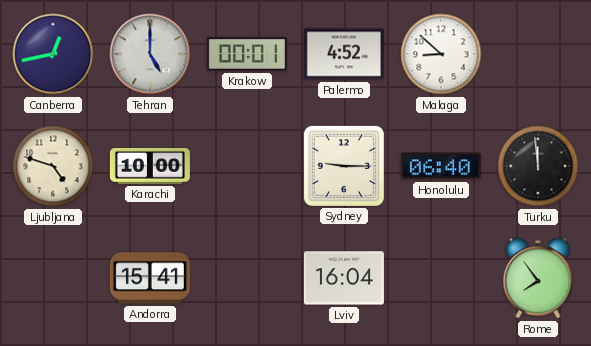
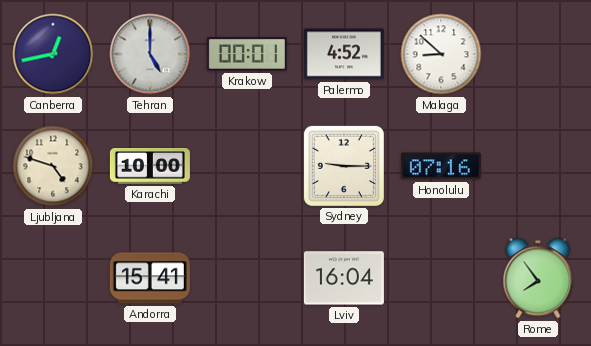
Honolulu: 06:40 -> 07:16
Turku: 11:59 -> none
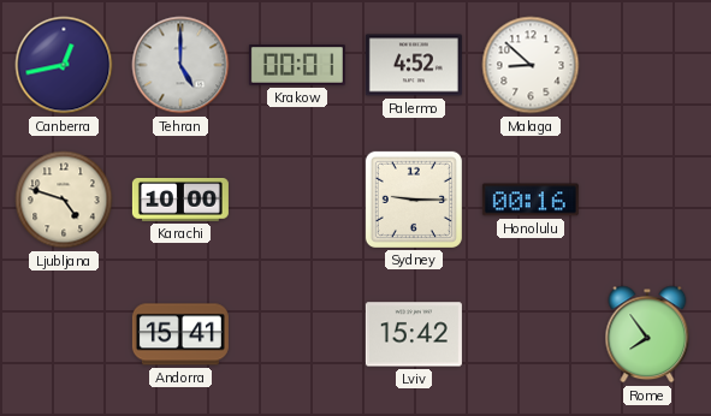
Honolulu: 07:16 -> 00:16
Lviv: 16:04 -> 15:42
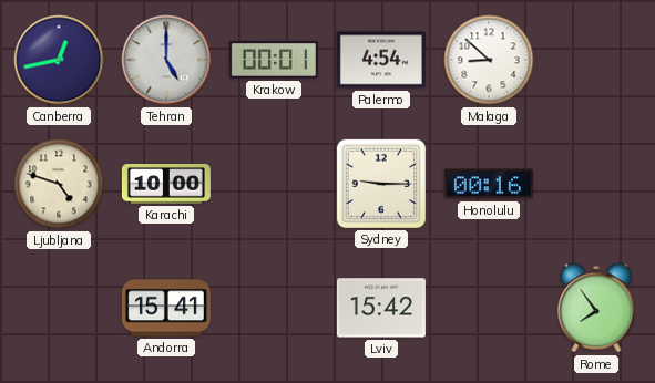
Palermo: 4:52 -> 4:54
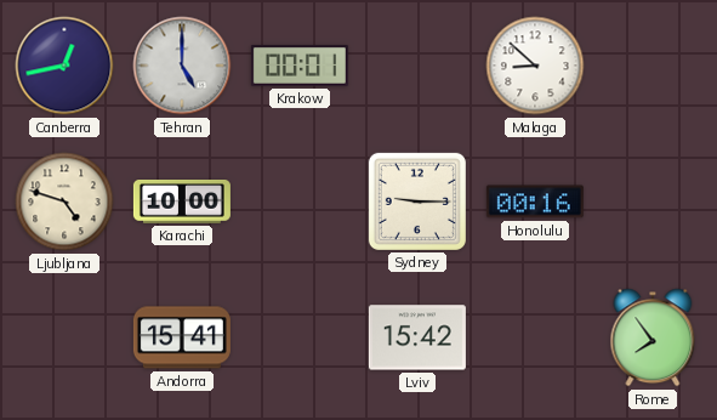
Palermo: 4:54 -> none
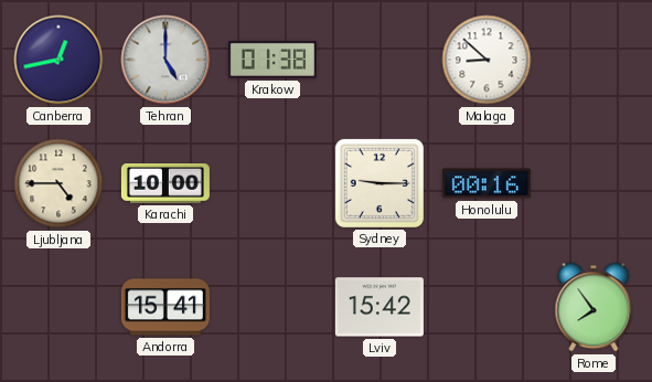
Krakow: 00:01 -> 01:38
Ljubljana: 4:48 -> 4:45
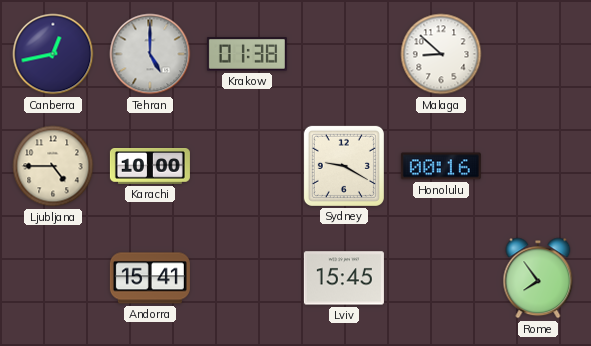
Sydney: 9:15 -> 9:20
Lviv: 15:42 -> 15:45
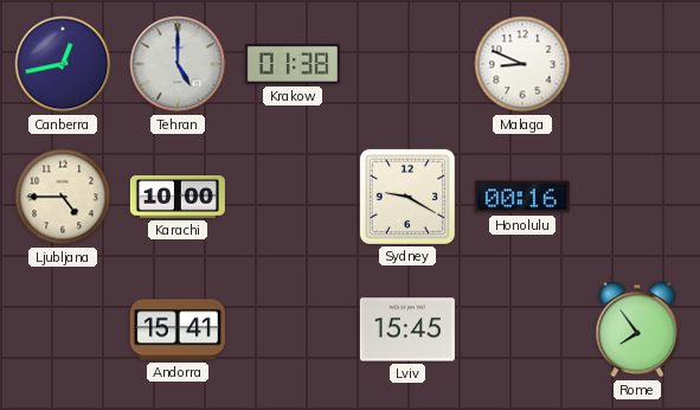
Malaga: 8:52 -> 8:49
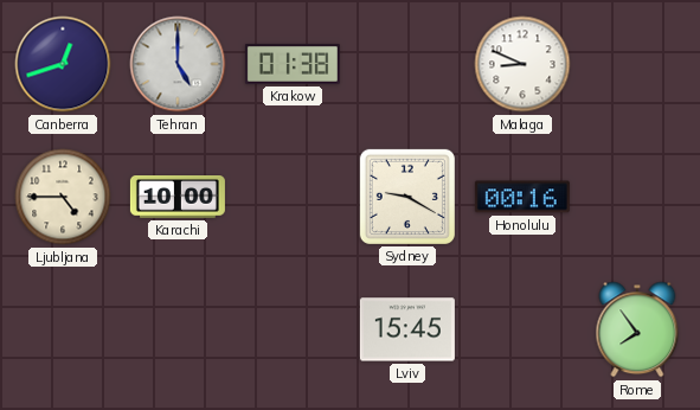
Canberra: 12:43 -> 12:42
Andorra: 15:41 -> none
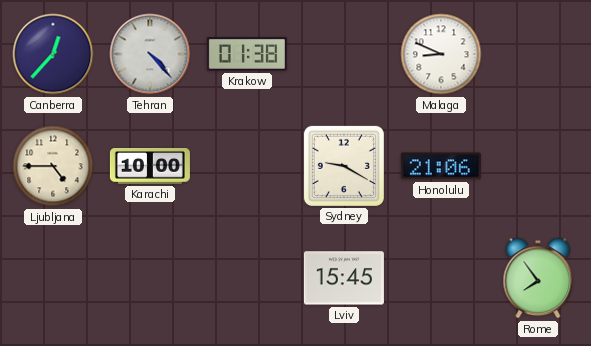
Canberra: 12:42 -> 12:37
Tehran: 5:00 -> 4:23
Honolulu: 00:16 -> 21:06
